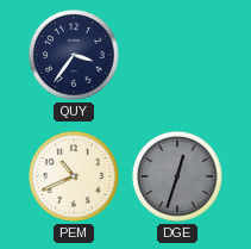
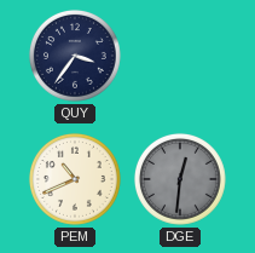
DGE: 12:33 -> 12:31
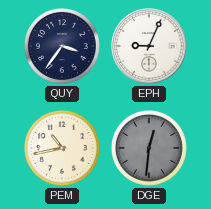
EPH: none -> 9:04
PEM: 10:41 -> 10:43
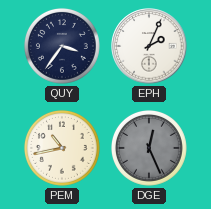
EPH: 9:04 -> 2:04
DGE: 12:31 -> 12:26
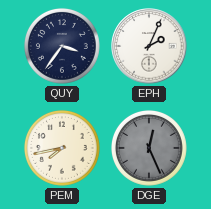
PEM: 10:43 -> 7:43
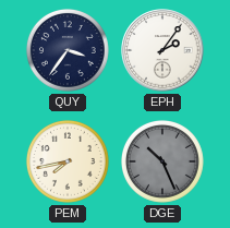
EPH: 2:04 -> 2:06
DGE: 12:26 -> 10:26
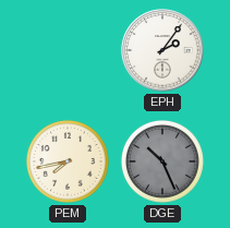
QUY: 3:36 -> none
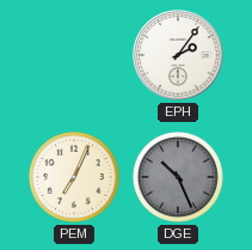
PEM: 7:43 -> 7:04
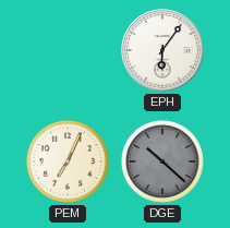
EPH: 2:06 -> 6:06
DGE: 10:26 -> 10:22
